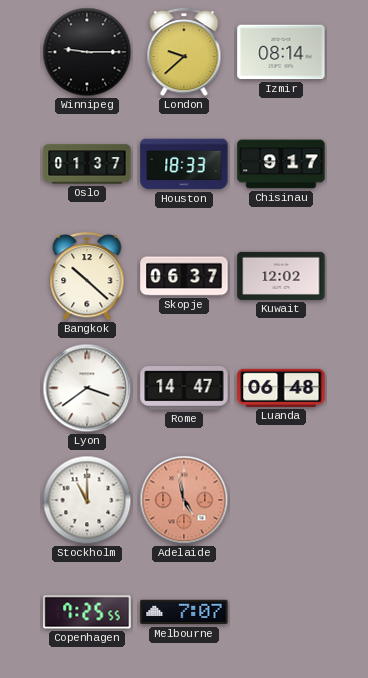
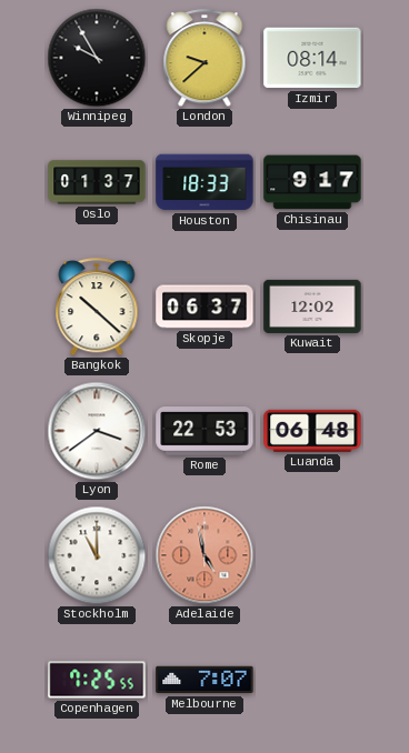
Winnipeg: 9:15 -> 9:55
Rome: 14:47 -> 22:53
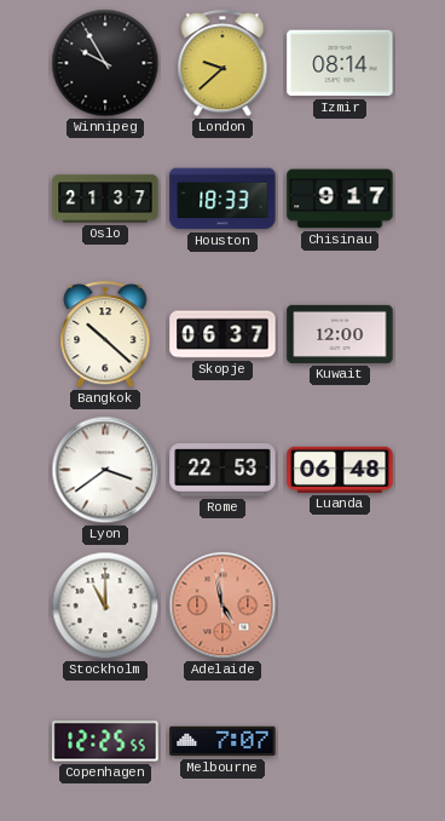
Oslo: 01:37 -> 21:37
Kuwait: 12:02 -> 12:00
Copenhagen: 7:25 -> 12:25
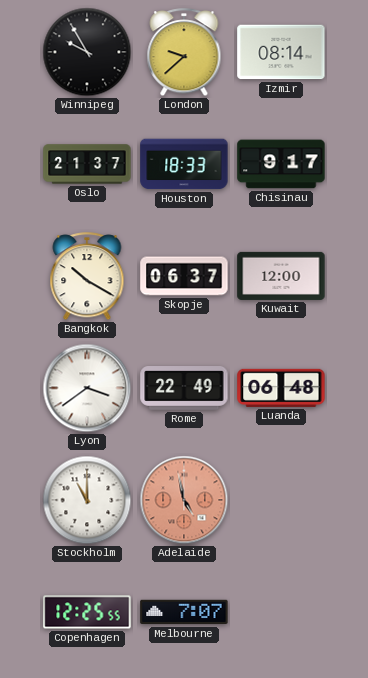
Bangkok: 10:22 -> 10:20
Rome: 22:53 -> 22:49
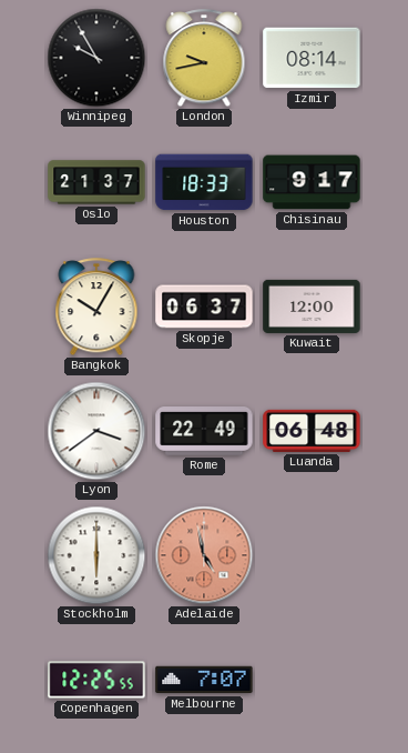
London: 9:38 -> 9:43
Bangkok: 10:20 -> 10:05
Stockholm: 11:00 -> 6:00
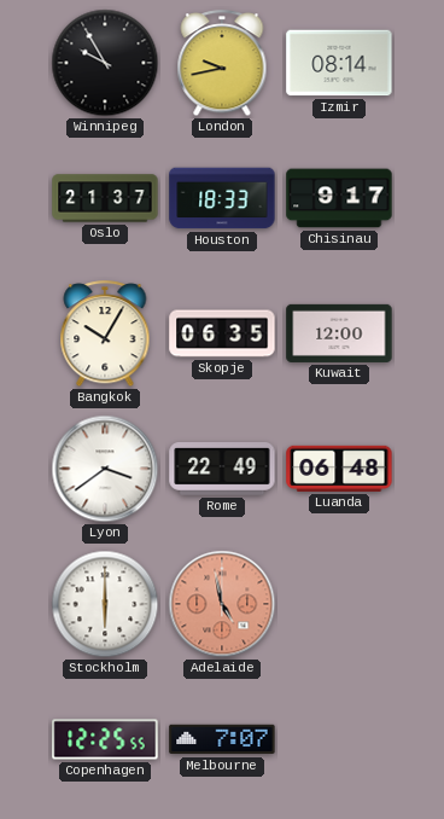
Skopje: 06:37 -> 06:35
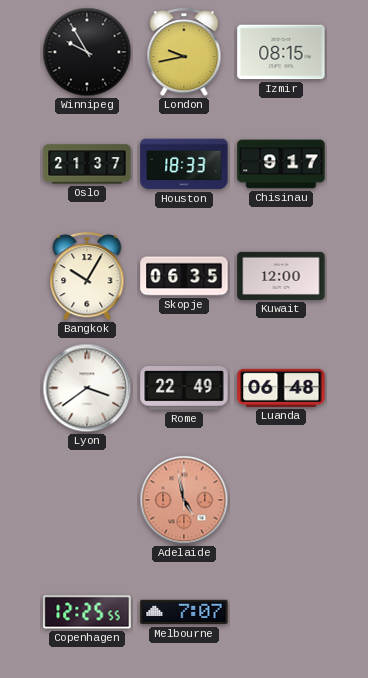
Izmir: 08:14 -> 08:15
Stockholm: 6:00 -> none
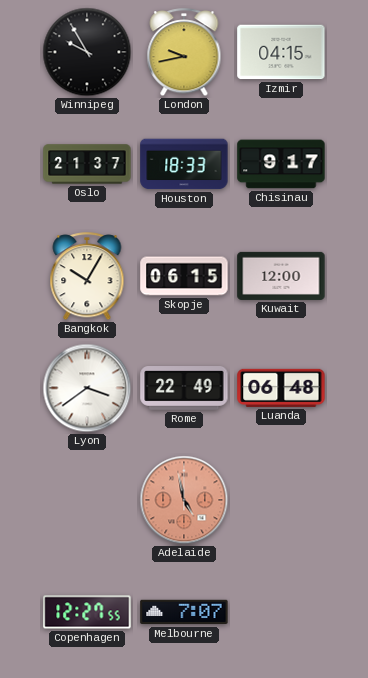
Izmir: 08:15 -> 04:15
Skopje: 06:35 -> 06:15
Copenhagen: 12:25 -> 12:27
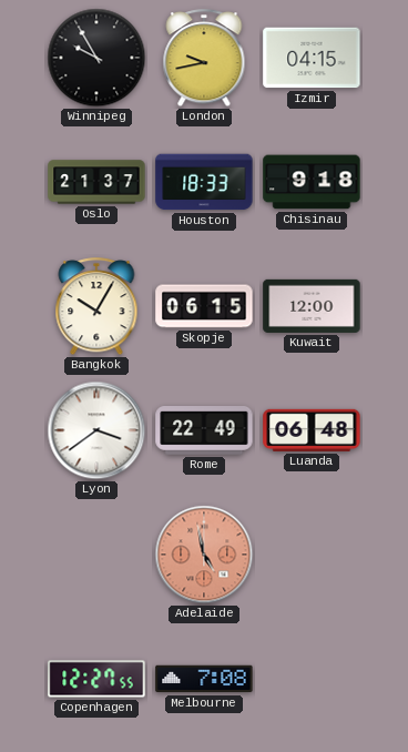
Chisinau: 9:17 -> 9:18
Melbourne: 7:07 -> 7:08
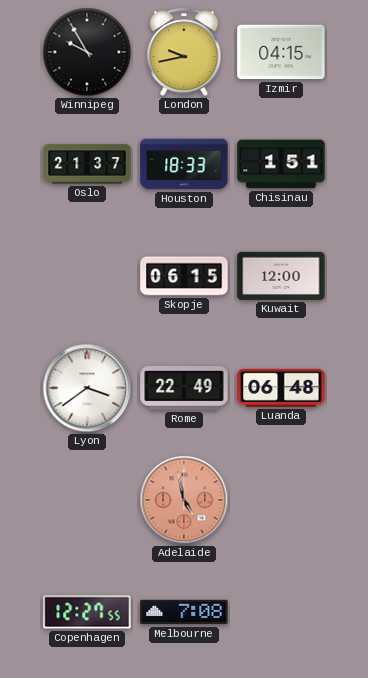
Chisinau: 9:18 -> 1:51
Bangkok: 10:05 -> none
